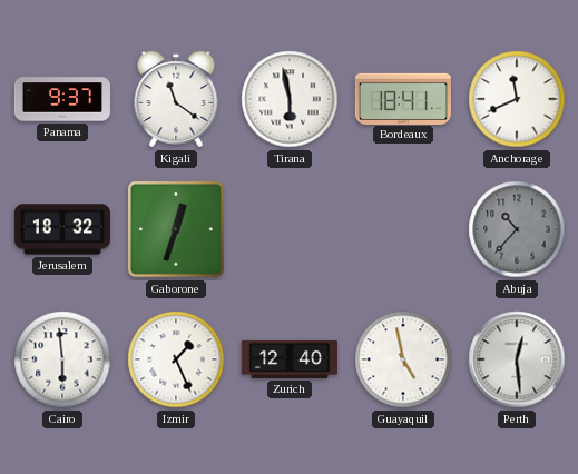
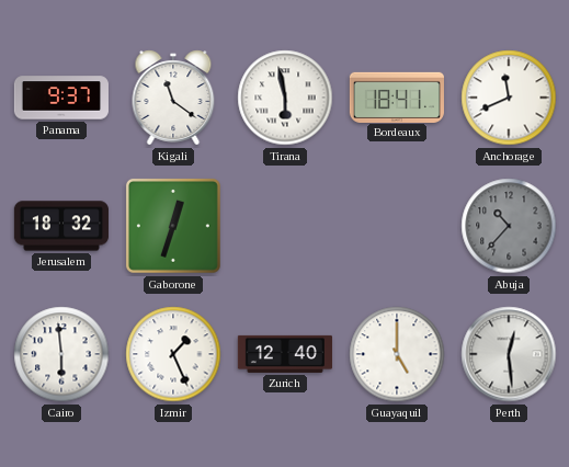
Guayaquil: 4:58 -> 5:00
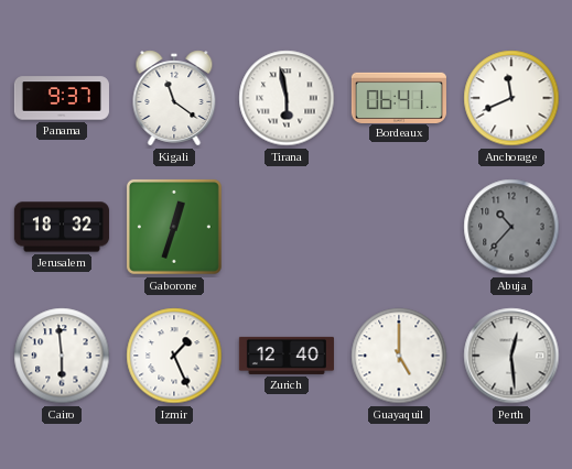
Bordeaux: 18:41 -> 06:41
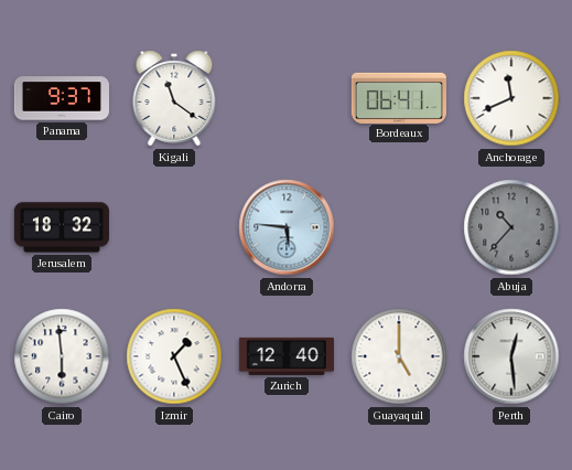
Tirana: 5:58 -> none
Gaborone: 12:33 -> none
Andorra: none -> 5:46
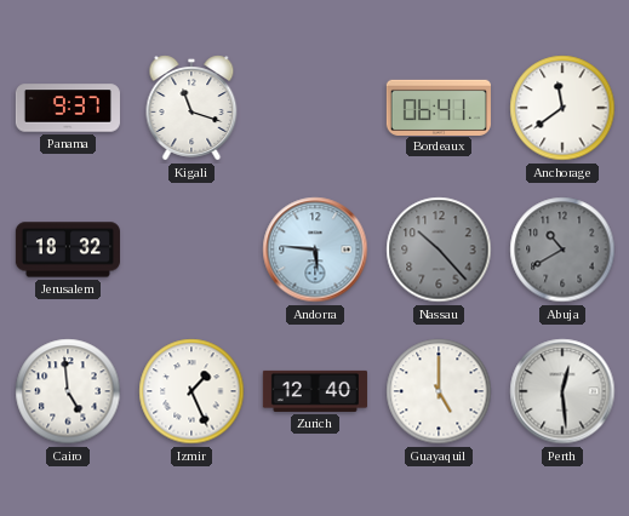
Kigali: 11:21 -> 11:18
Anchorage: 11:41 -> 11:39
Nassau: none -> 10:23
Abuja: 10:37 -> 10:40
Cairo: 5:59 -> 4:59
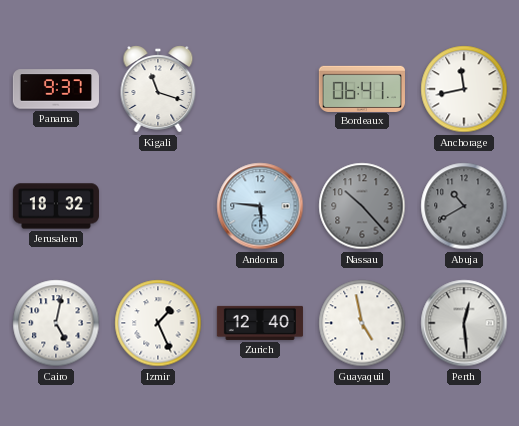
Anchorage: 11:39 -> 11:43
Cairo: 4:59 -> 5:02
Guayaquil: 5:00 -> 4:58
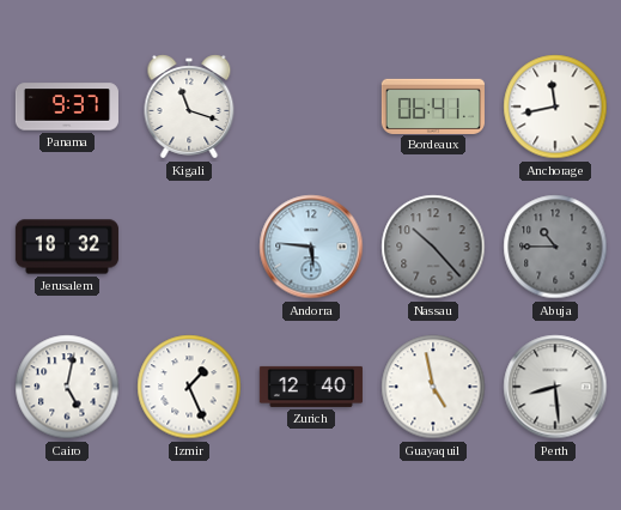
Abuja: 10:40 -> 10:45
Perth: 12:29 -> 8:29
